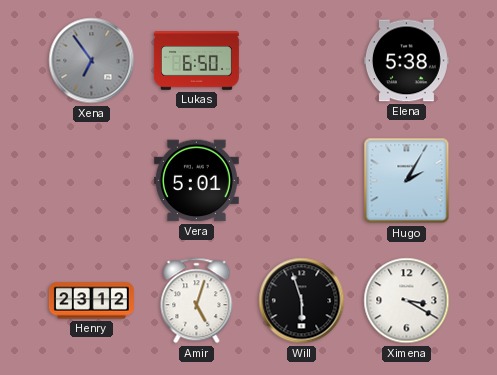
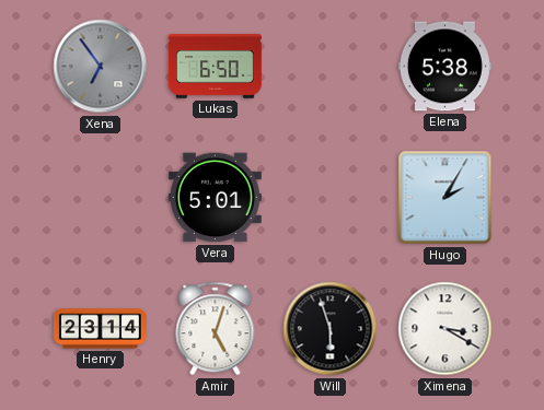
Henry: 23:12 -> 23:14
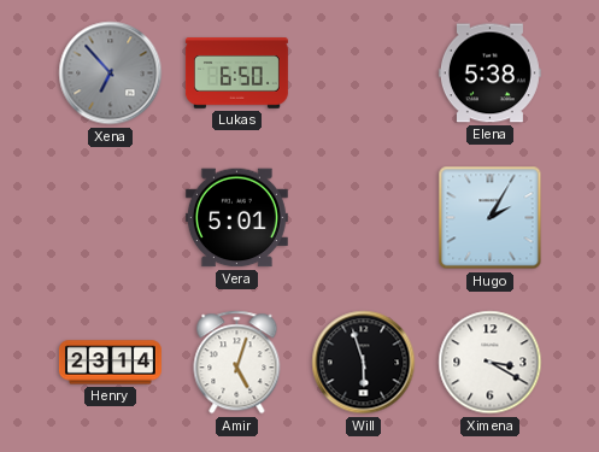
Xena: 6:54 -> 6:53
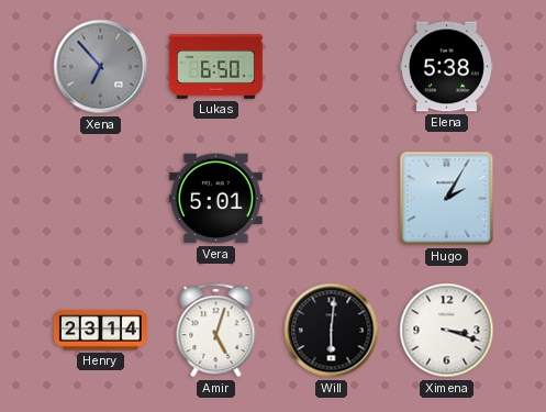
Will: 5:57 -> 6:01
Ximena: 3:20 -> 3:18
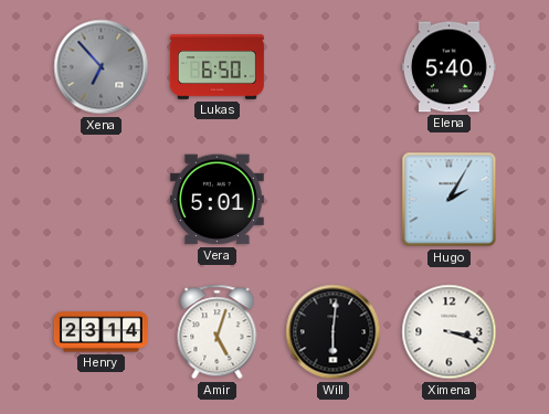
Elena: 5:38 -> 5:40
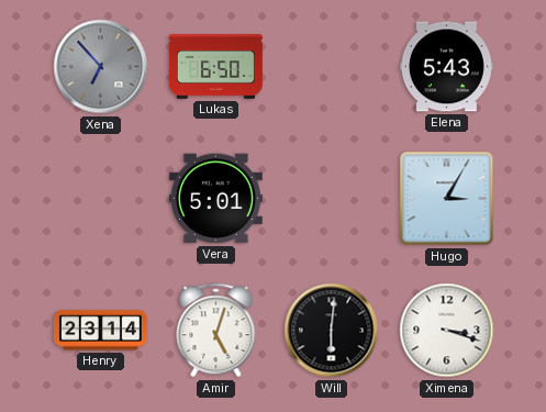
Elena: 5:40 -> 5:43
Hugo: 2:05 -> 3:05
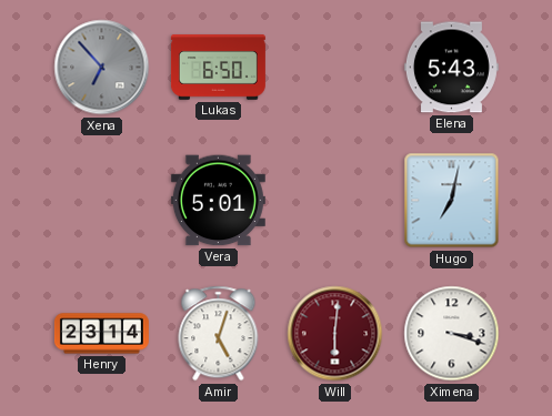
Hugo: 3:05 -> 7:02
Will dial: black -> burgundy
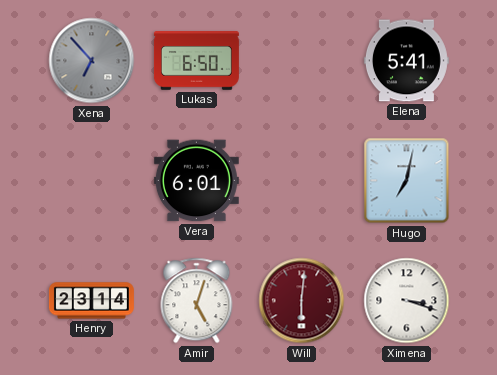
Elena: 5:43 -> 5:41
Vera: 5:01 -> 6:01
